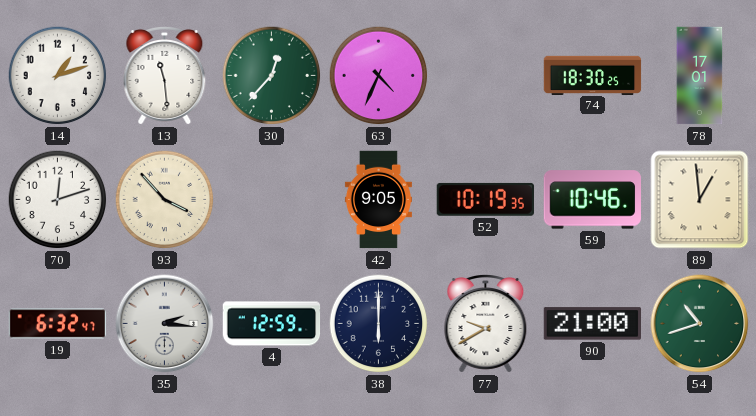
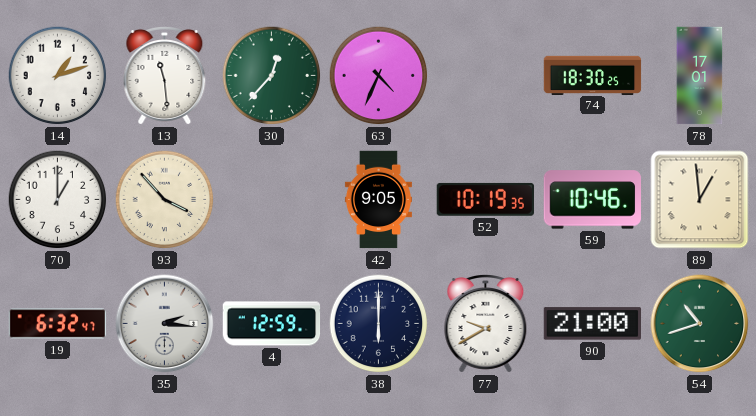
70: 12:12 -> 1:00
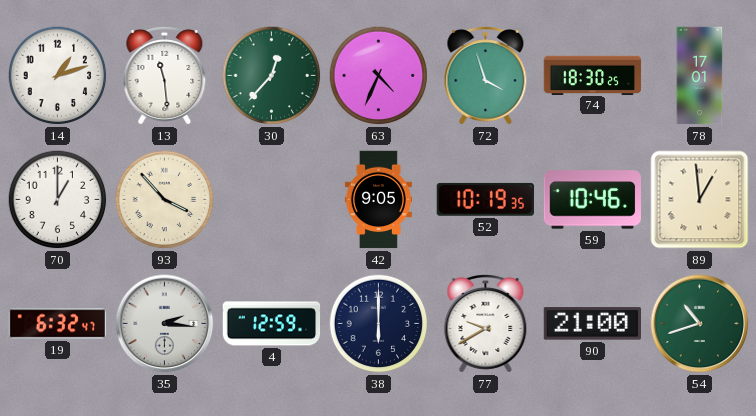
72: none -> 3:57
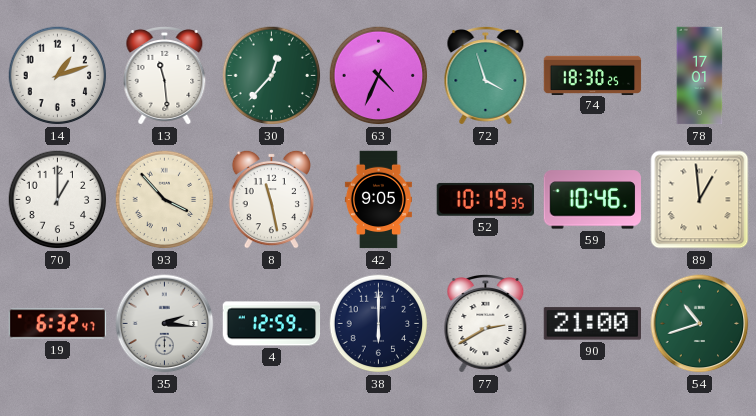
8: none -> 11:28
77: 9:40 -> 2:40
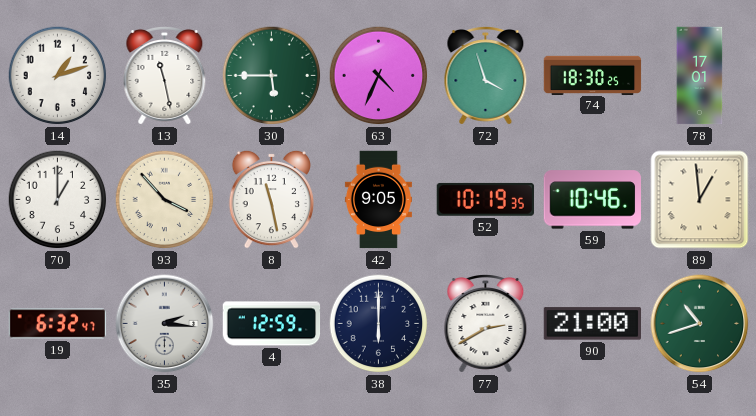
13: 11:29 -> 11:28
30: 12:37 -> 5:45
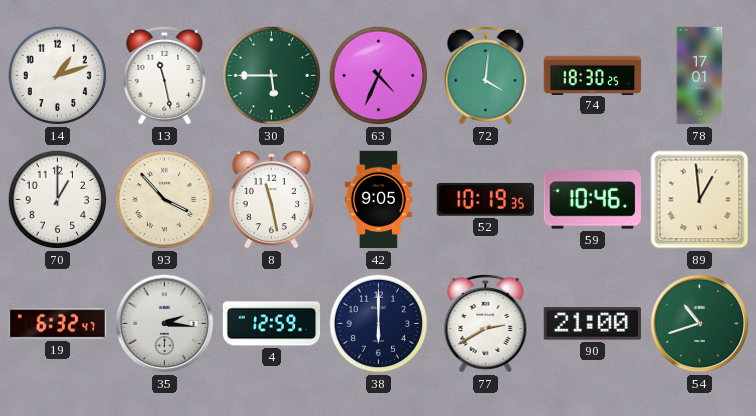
72: 3:57 -> 4:01
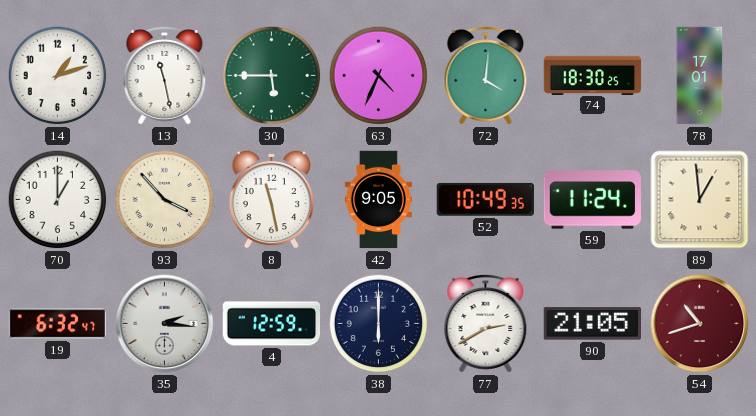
52: 10:19 -> 10:49
59: 10:46 -> 11:24
90: 21:00 -> 21:05
54 dial: green -> burgundy
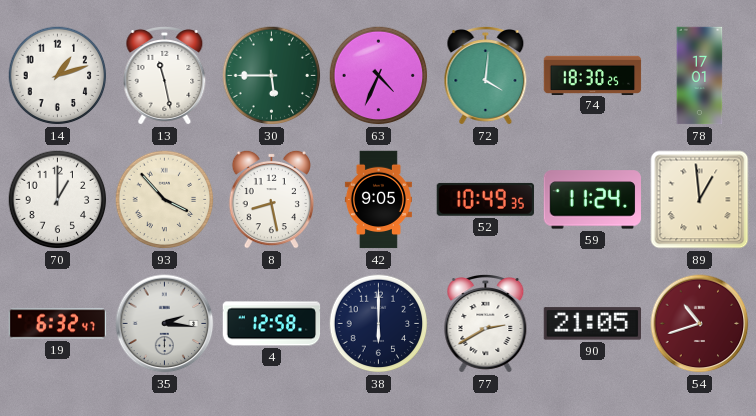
8: 11:28 -> 8:28
4: 12:59 -> 12:58
